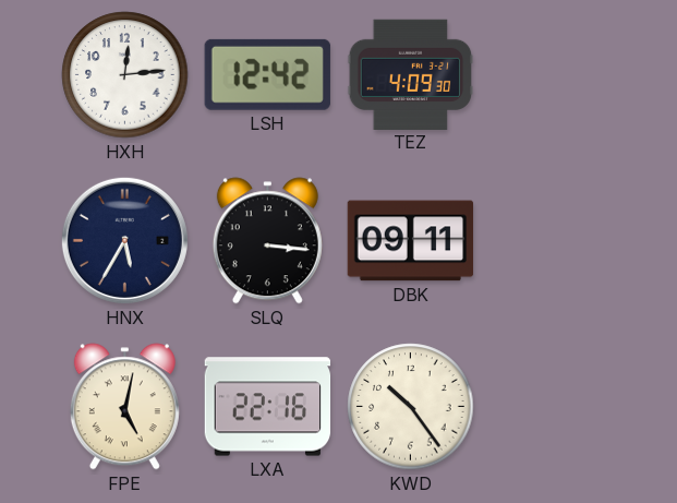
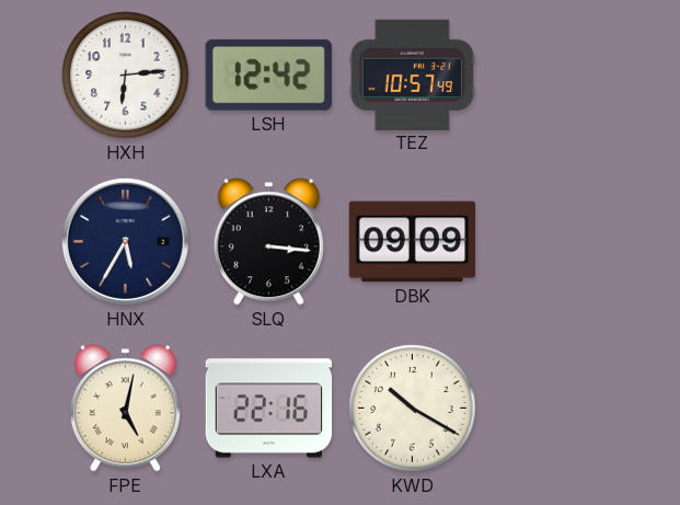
HXH: 12:14 -> 6:14
TEZ: 4:09 -> 10:57
DBK: 09:11 -> 09:09
KWD: 10:24 -> 10:20
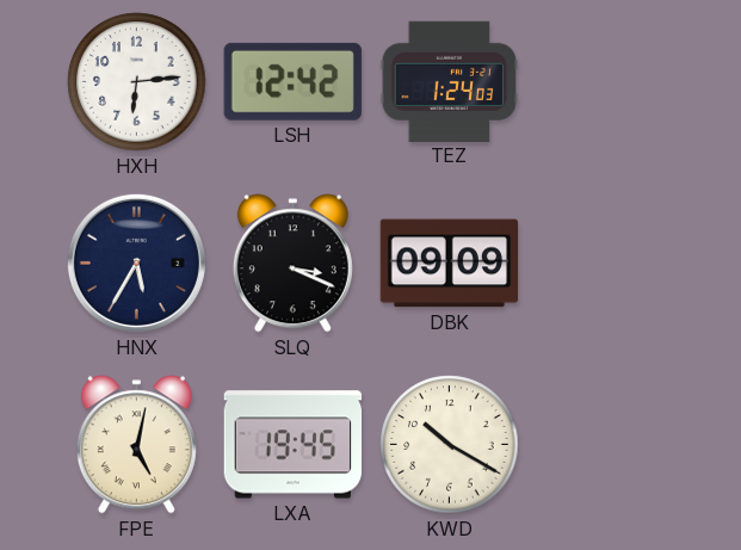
TEZ: 10:57 -> 1:24
SLQ: 3:16 -> 3:19
LXA: 22:16 -> 19:45
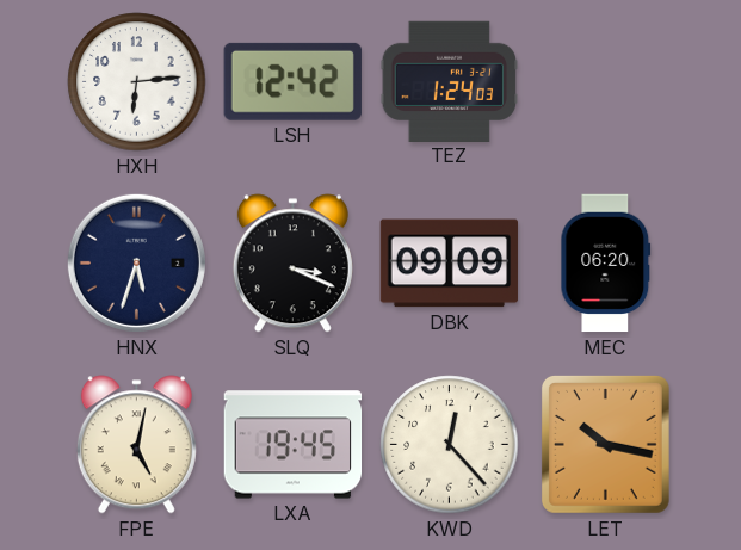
HNX: 5:35 -> 5:33
MEC: none -> 06:20
KWD: 10:20 -> 12:23
LET: none -> 10:17
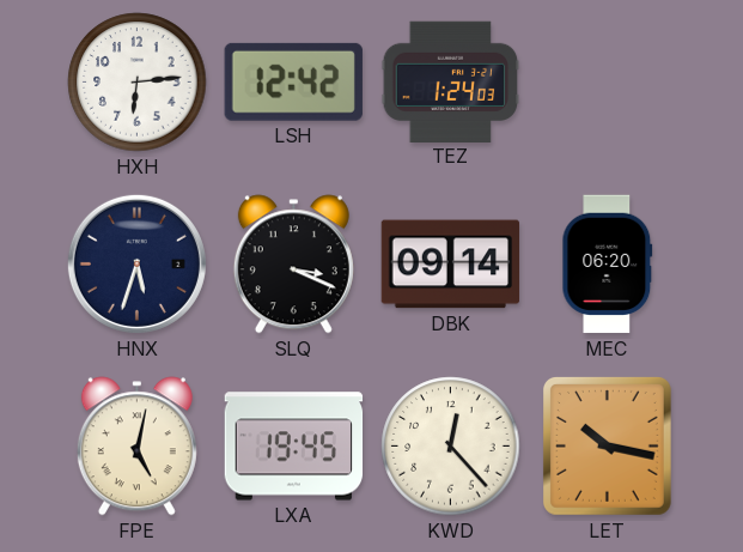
DBK: 09:09 -> 09:14
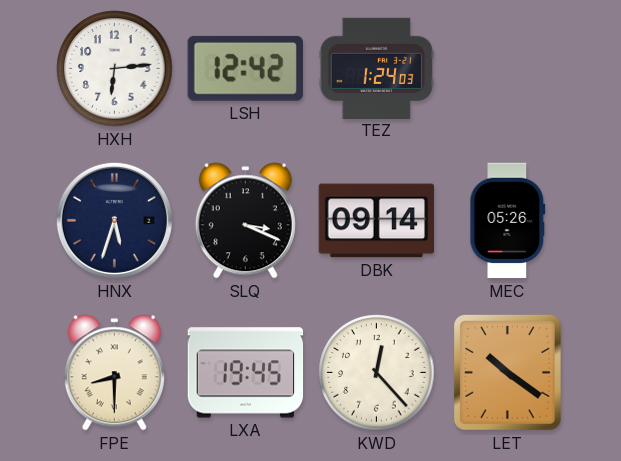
MEC: 06:20 -> 05:26
FPE: 5:02 -> 8:30
LET: 10:17 -> 10:21
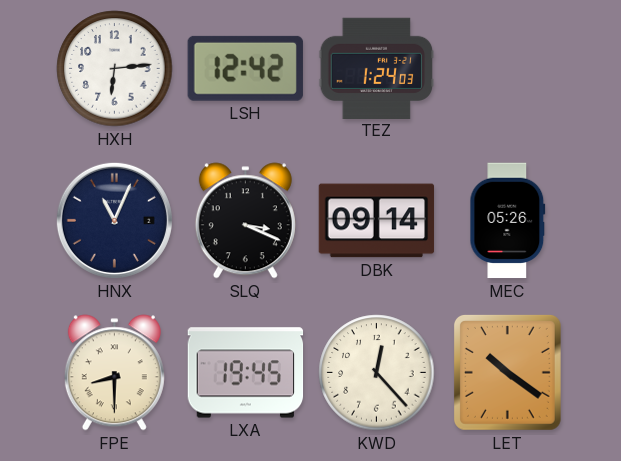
HNX: 5:33 -> 11:04
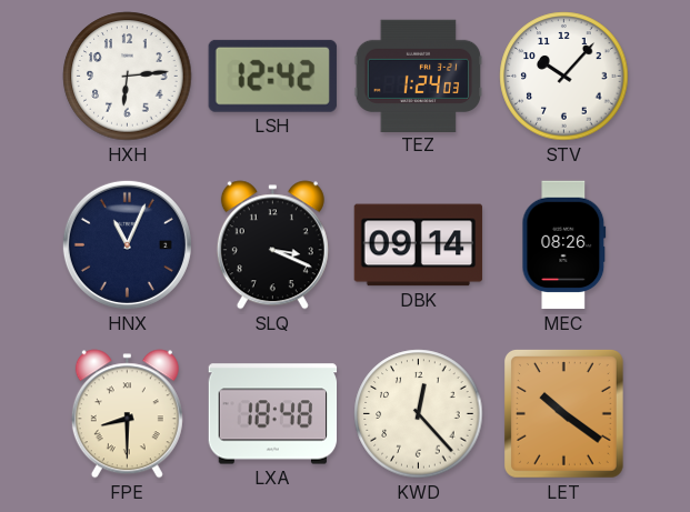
STV: none -> 10:07
MEC: 05:26 -> 08:26
LXA: 19:45 -> 18:48
